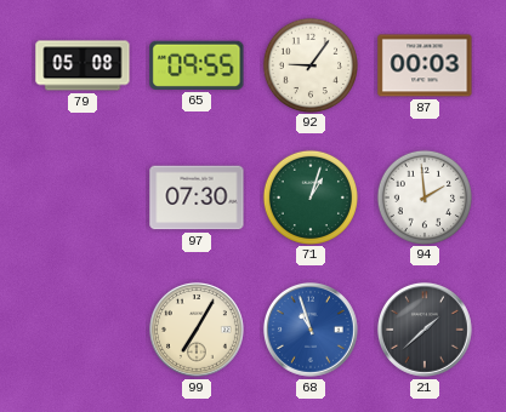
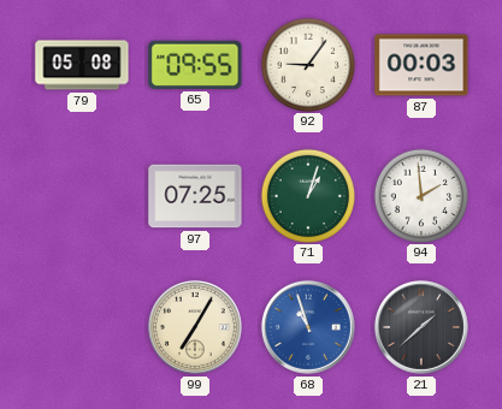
97: 07:30 -> 07:25
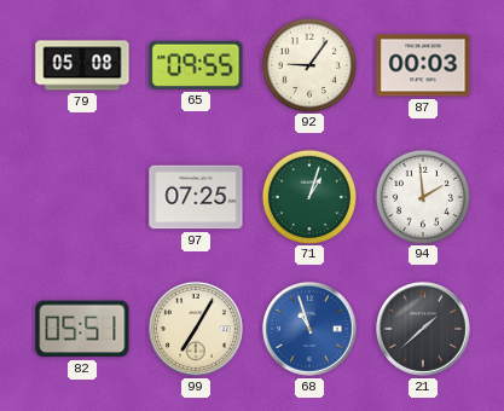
82: none -> 05:51
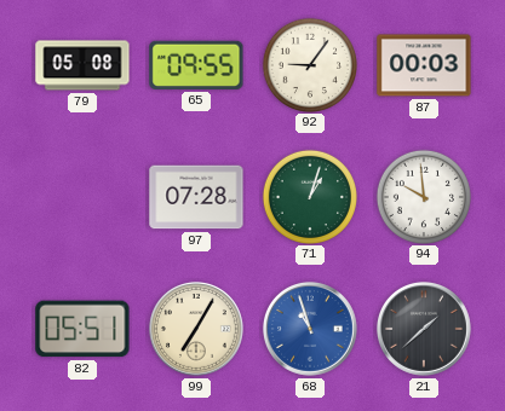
97: 07:25 -> 07:28
94: 1:59 -> 9:59
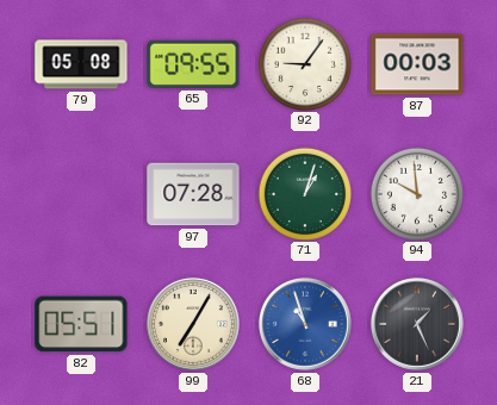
21: 1:38 -> 1:26
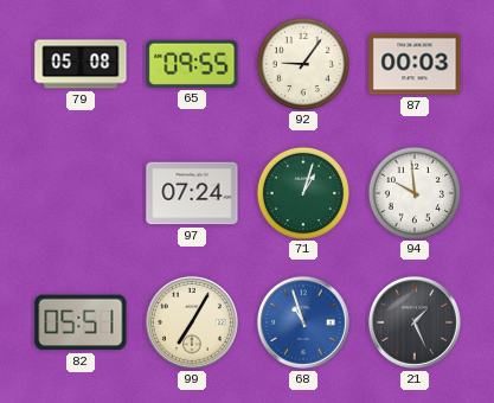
97: 07:28 -> 07:24
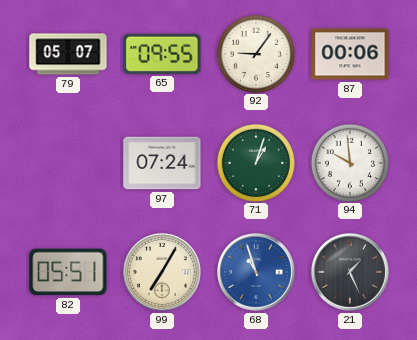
79: 05:08 -> 05:07
87: 00:03 -> 00:06
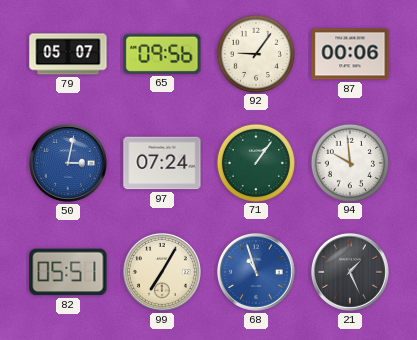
65: 09:55 -> 09:56
50: none -> 3:02
71: 1:03 -> 1:06
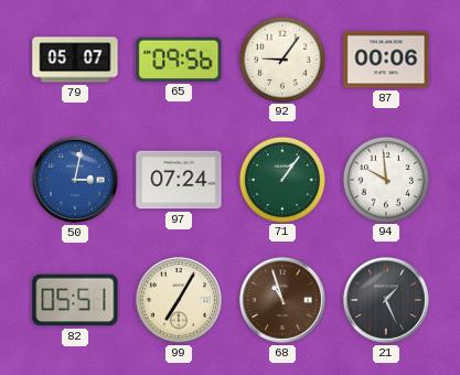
68 dial: blue -> brown
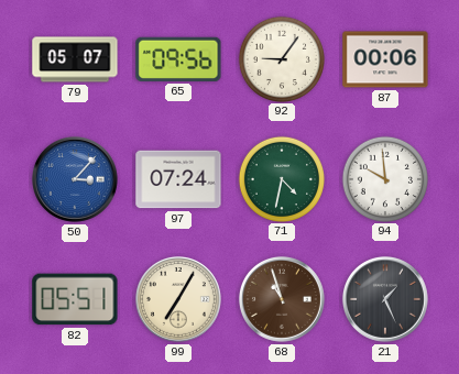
50: 3:02 -> 3:07
71: 1:06 -> 4:32
